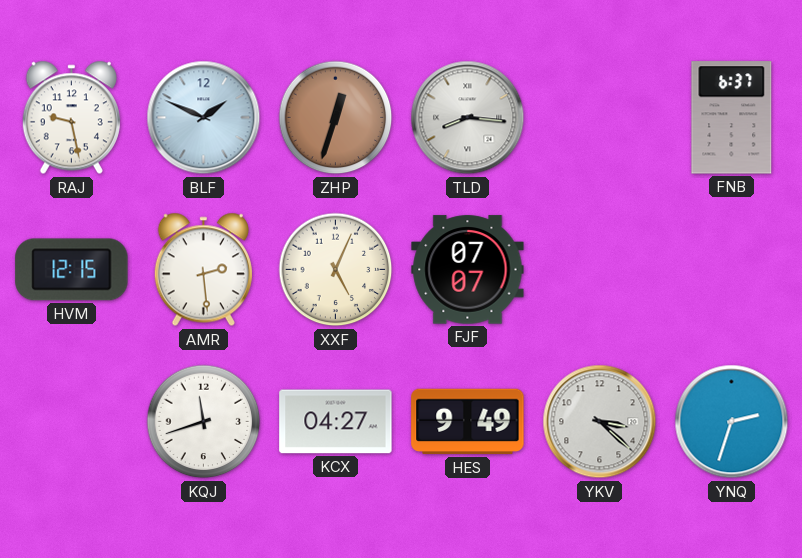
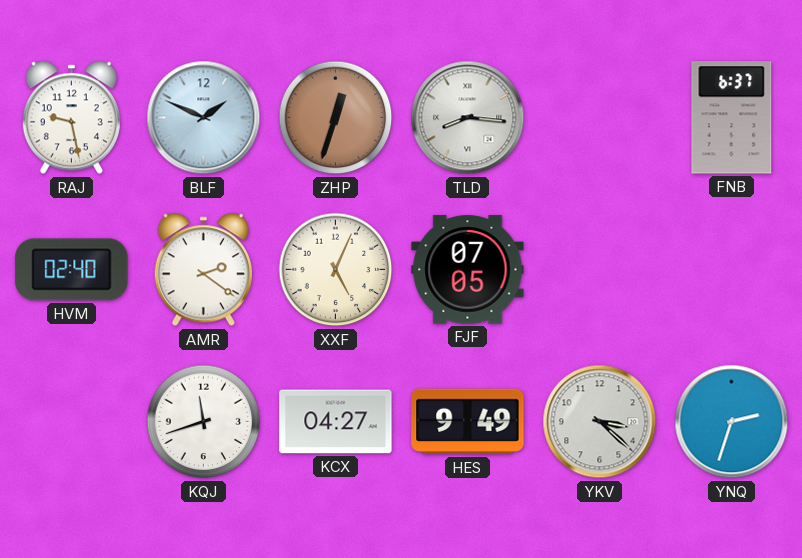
HVM: 12:15 -> 02:40
AMR: 2:29 -> 2:21
FJF: 07:07 -> 07:05
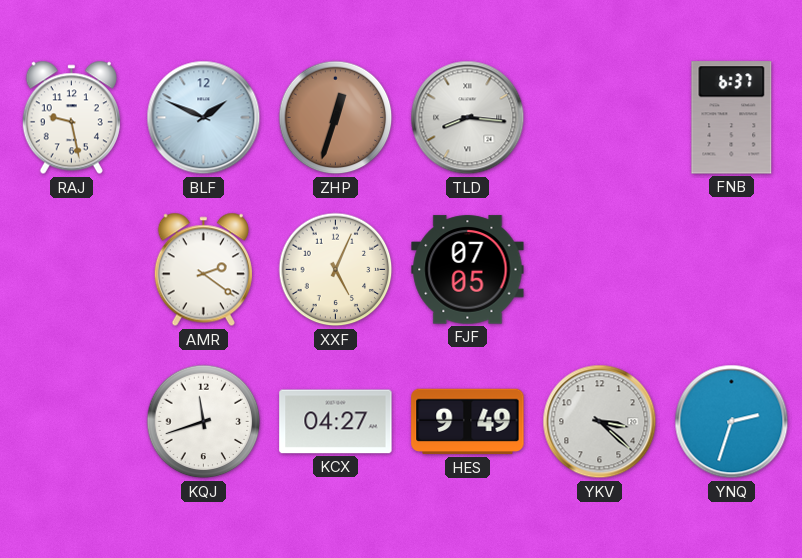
HVM: 02:40 -> none
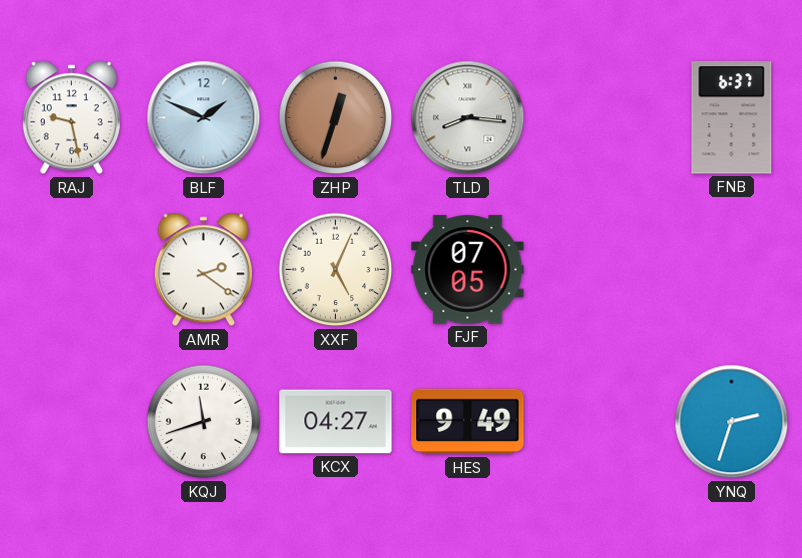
YKV: 3:22 -> none
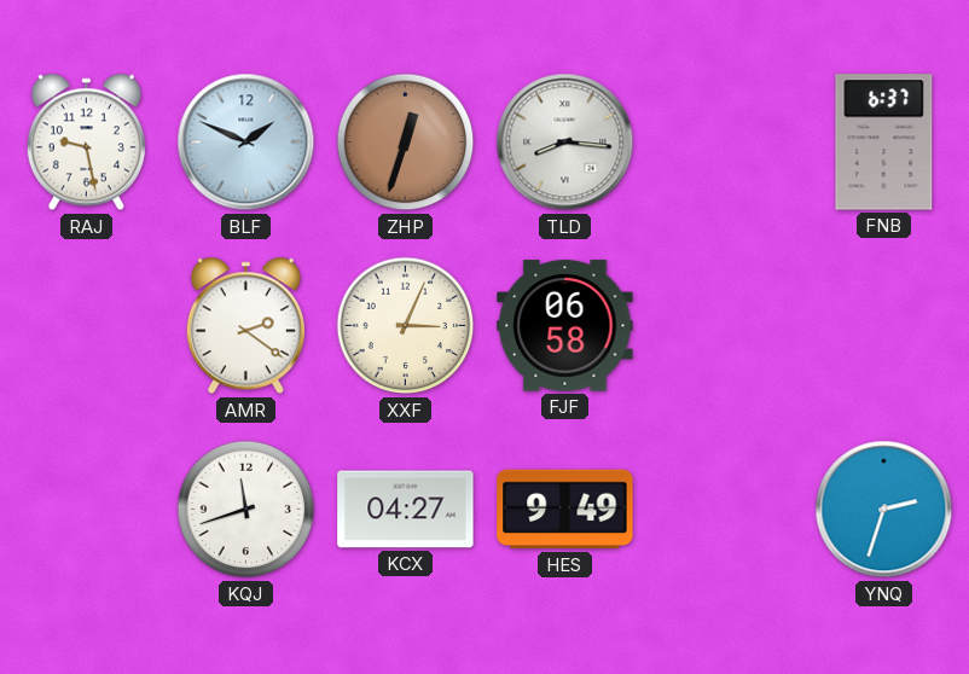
XXF: 5:04 -> 3:04
FJF: 07:05 -> 06:58
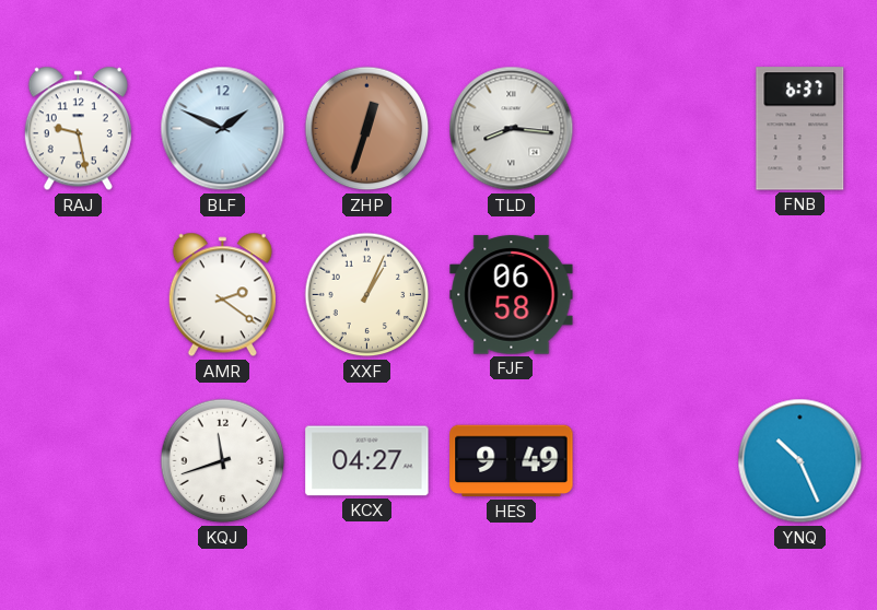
XXF: 3:04 -> 1:04
YNQ: 2:33 -> 10:26
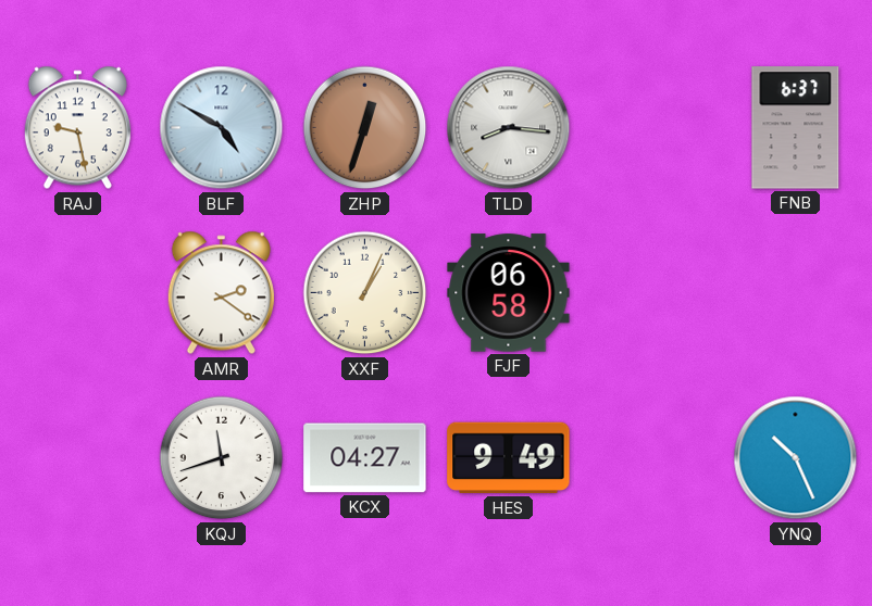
BLF: 1:49 -> 4:50
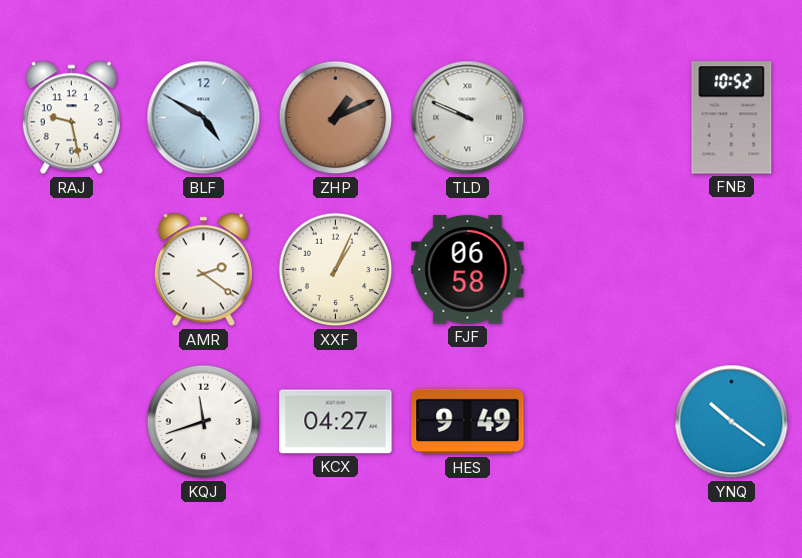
ZHP: 12:33 -> 1:11
TLD: 8:16 -> 9:49
FNB: 6:37 -> 10:52
YNQ: 10:26 -> 10:21
